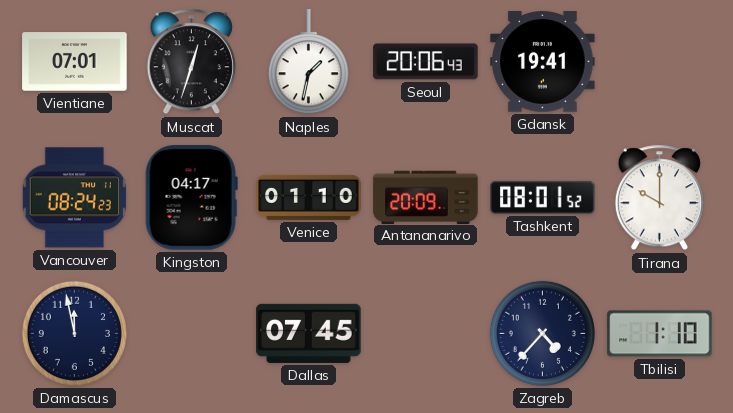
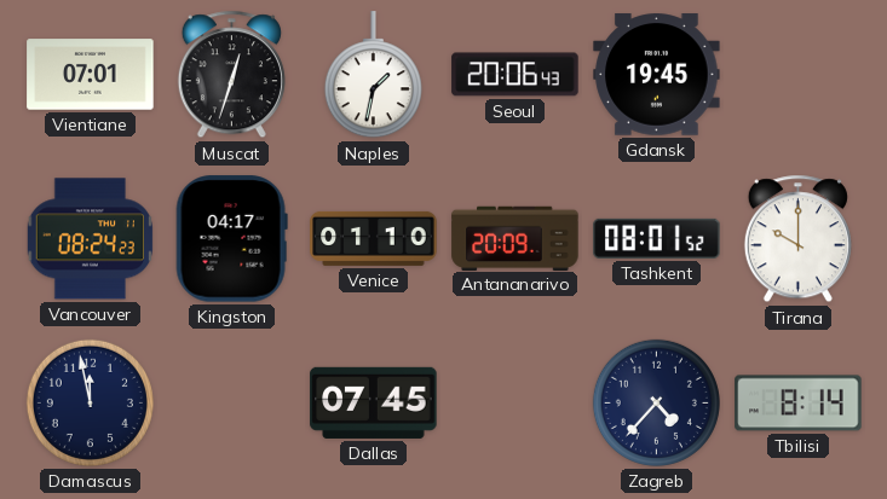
Gdansk: 19:41 -> 19:45
Tbilisi: 1:10 -> 8:14
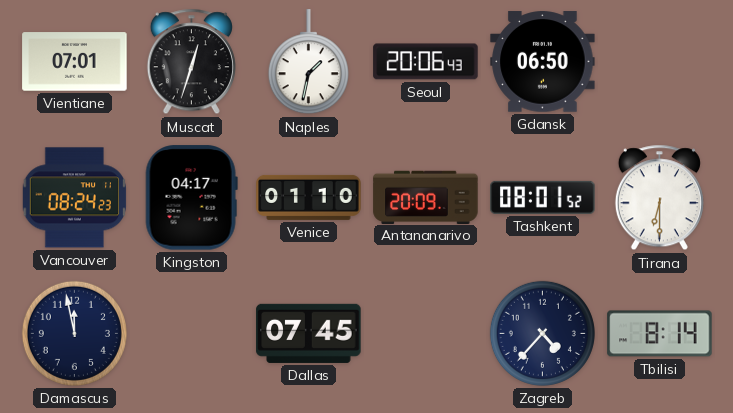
Gdansk: 19:45 -> 06:50
Tirana: 10:00 -> 6:30
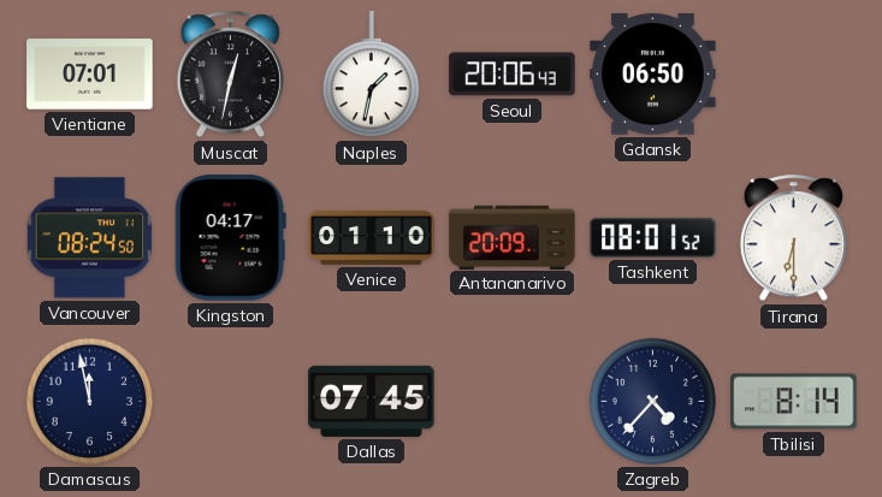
Muscat: 12:33 -> 12:32
Vancouver: 08:24:23 -> 08:24:50
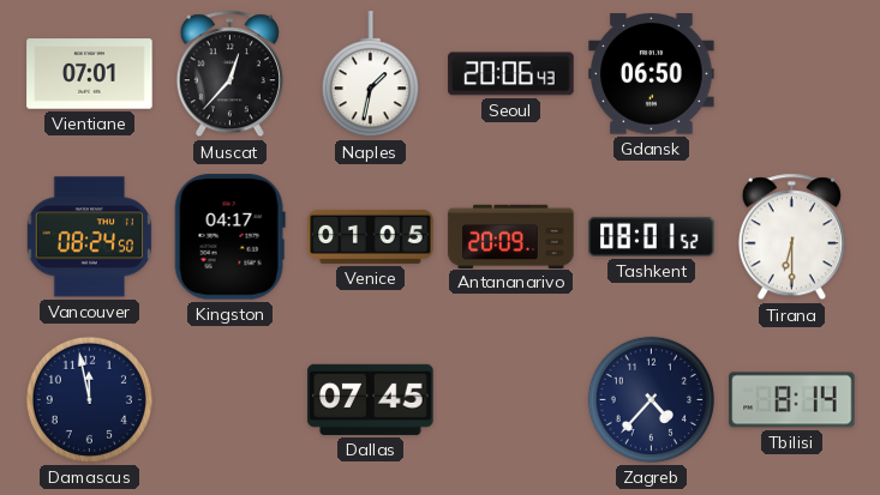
Muscat: 12:32 -> 12:37
Venice: 01:10 -> 01:05
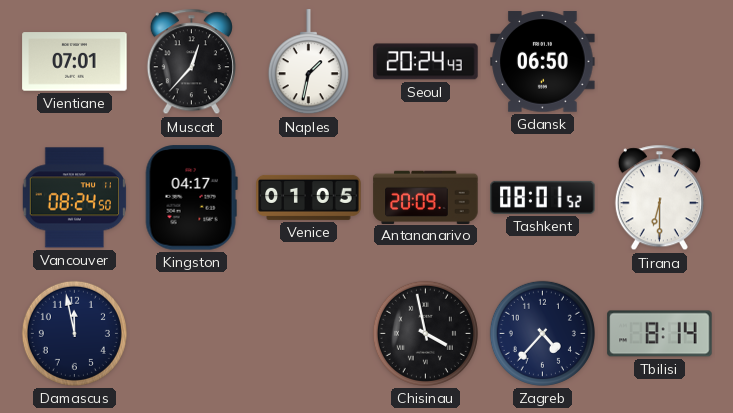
Seoul: 20:06 -> 20:24
Dallas: 07:45 -> none
Chisinau: none -> 3:58
